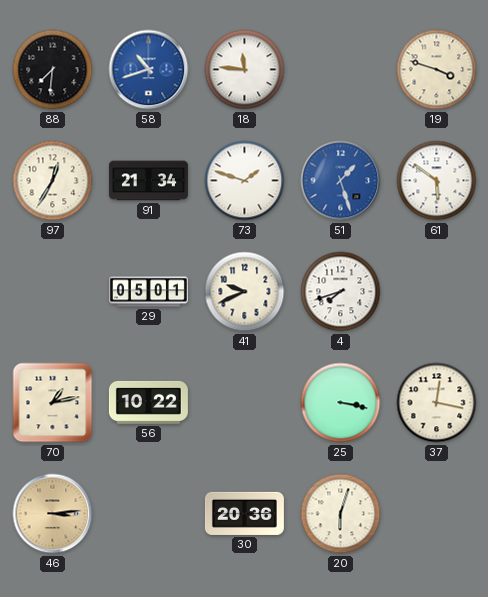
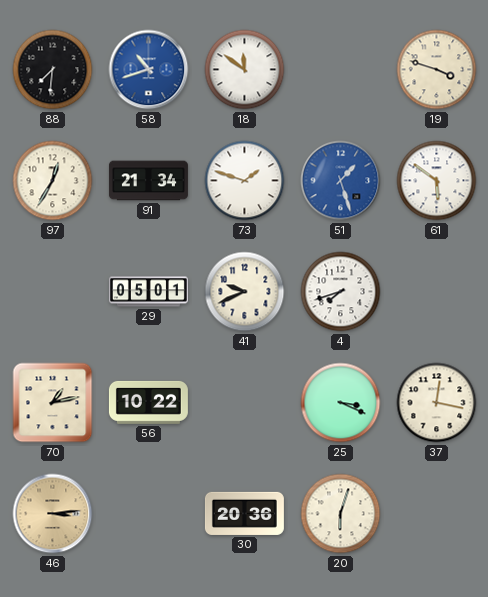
18: 11:46 -> 11:51
25: 3:17 -> 3:19
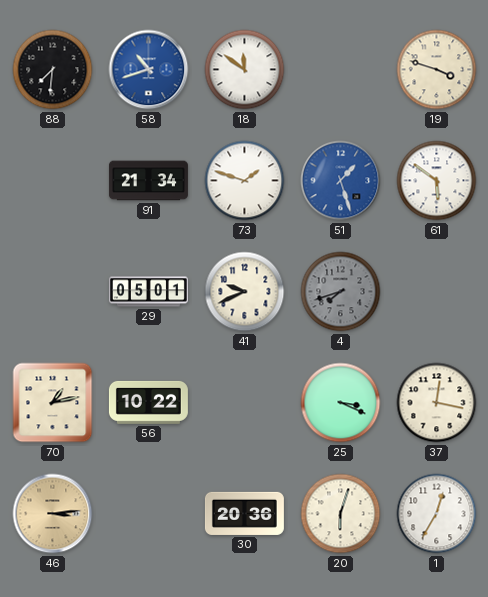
97: 12:35 -> none
4 dial: white -> grey
1: none -> 12:35
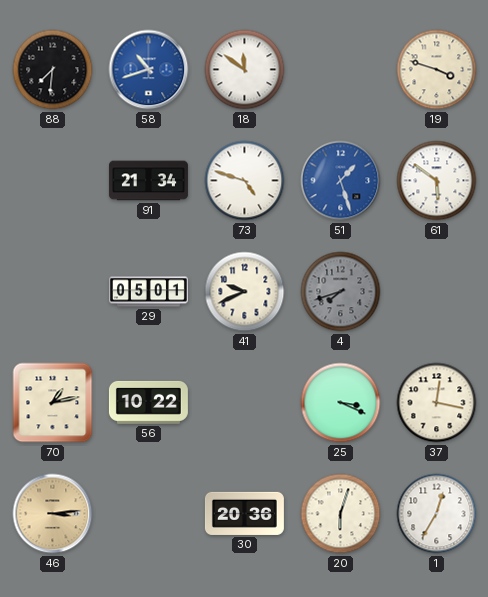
73: 1:48 -> 4:48
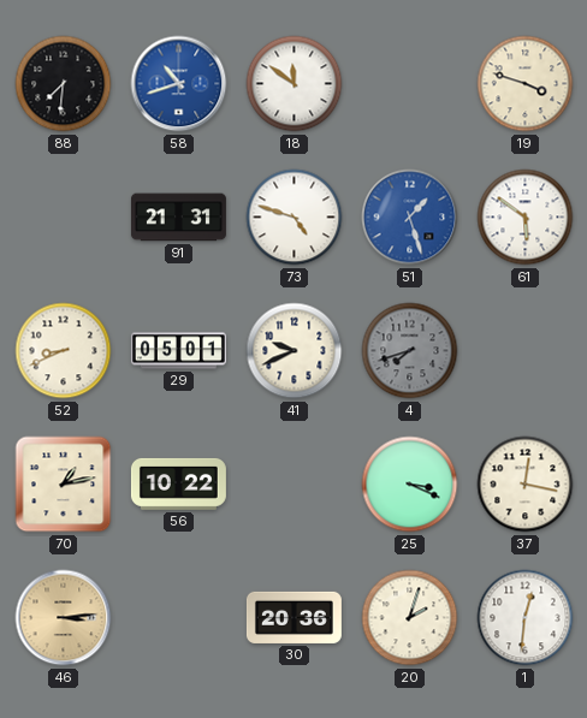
91: 21:34 -> 21:31
52: none -> 8:41
20: 6:03 -> 2:03
1: 12:35 -> 12:31
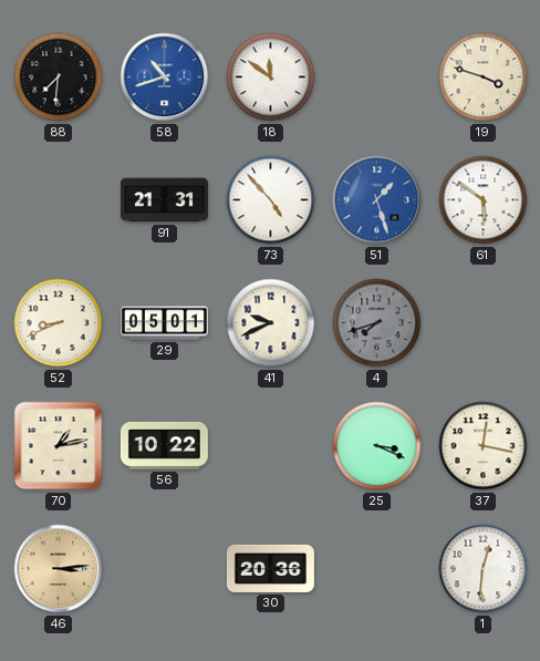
73: 4:48 -> 4:53
20: 2:03 -> none
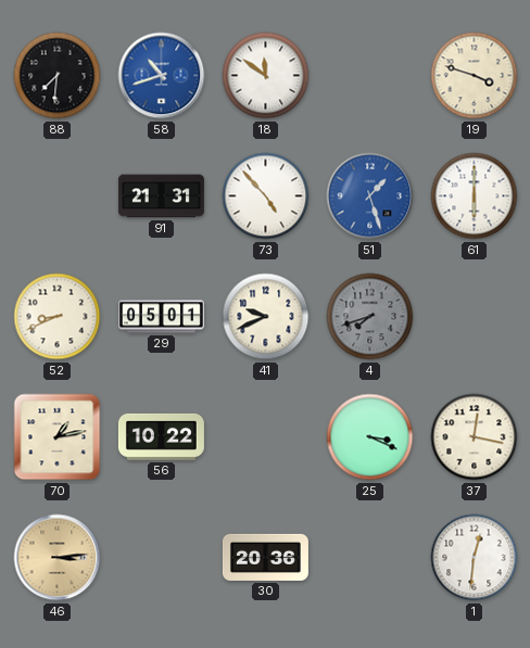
61: 5:51 -> 6:00
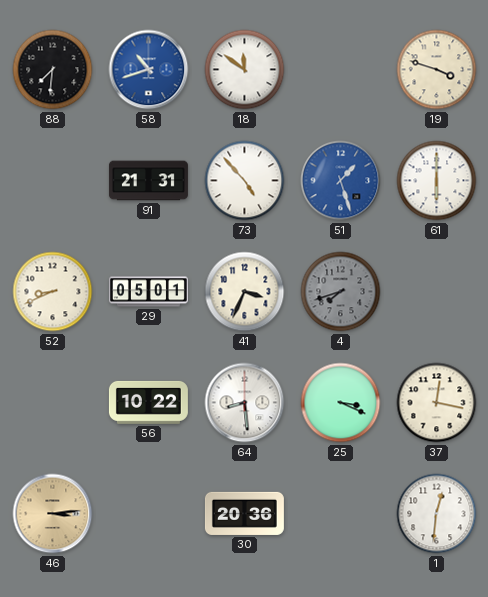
41: 9:41 -> 3:34
70: 1:13 -> none
64: none -> 8:29
